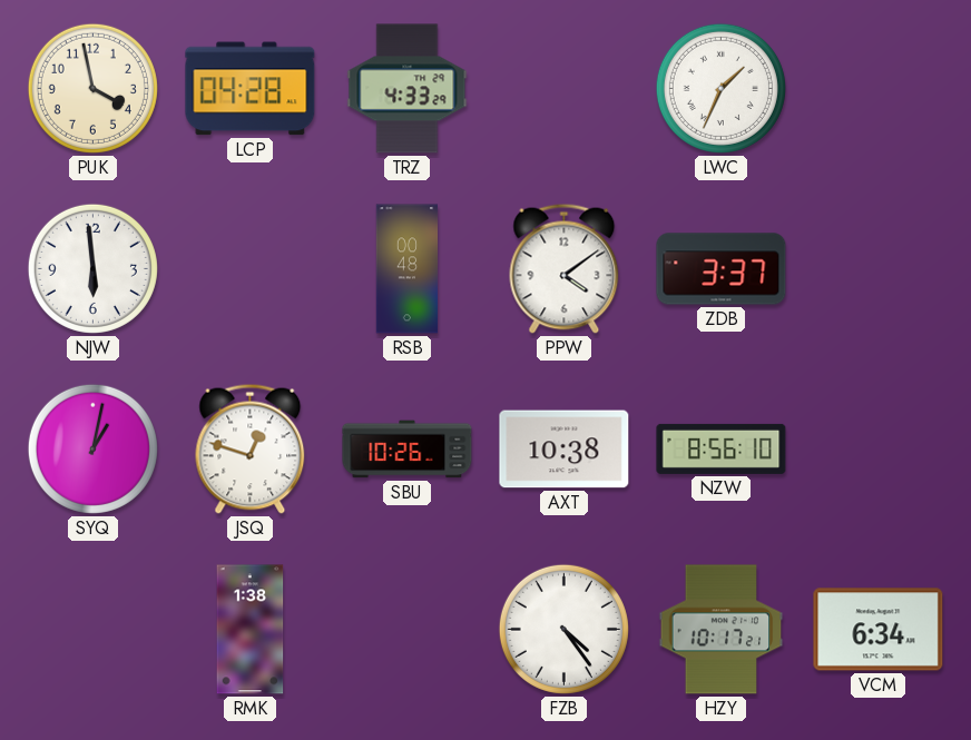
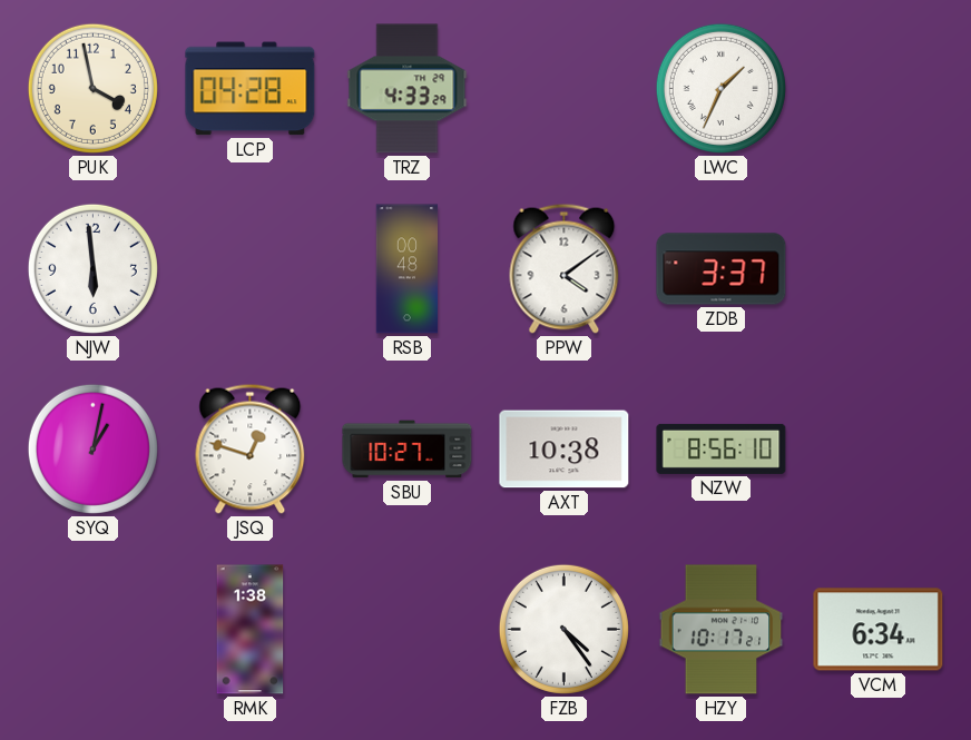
SBU: 10:26 -> 10:27
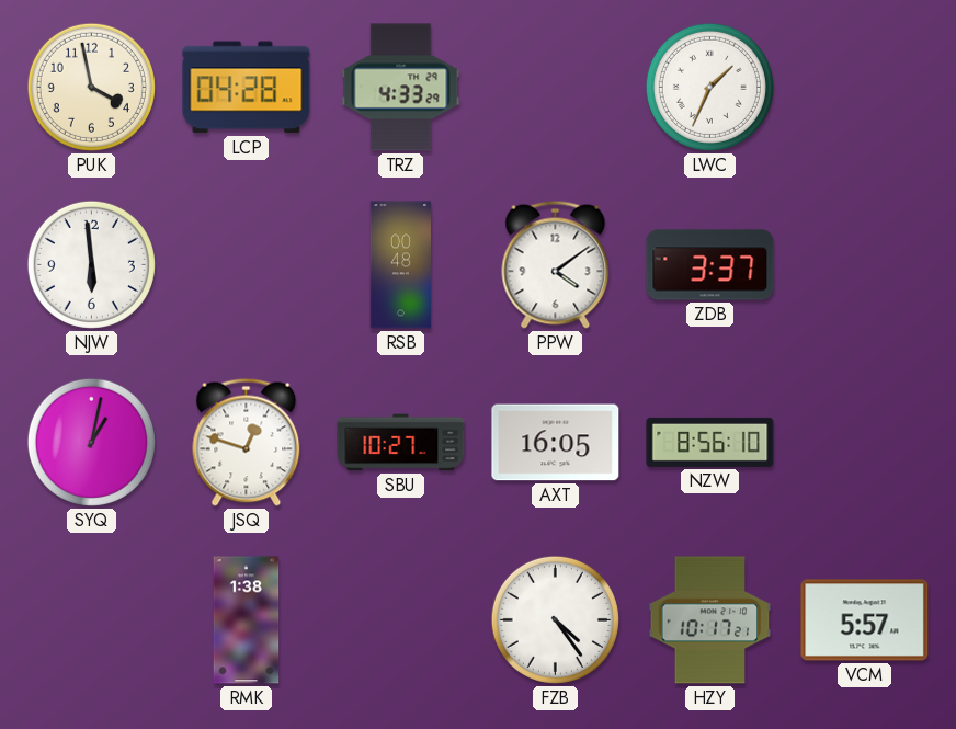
AXT: 10:38 -> 16:05
VCM: 6:34 -> 5:57
